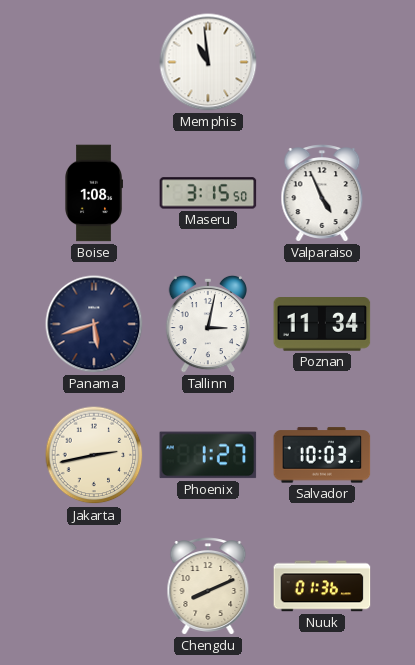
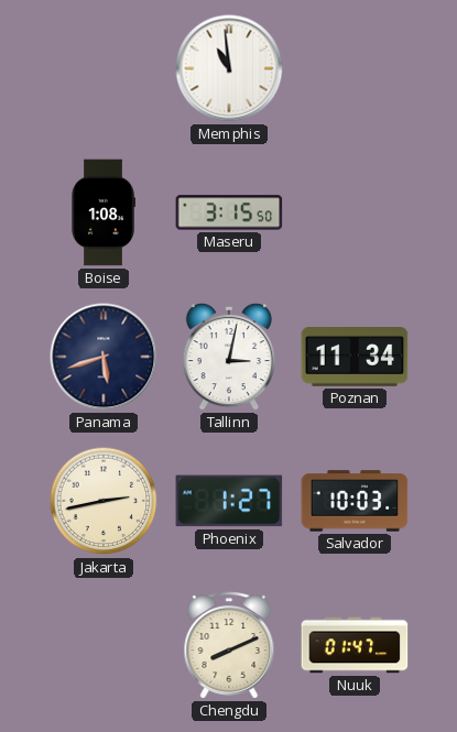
Valparaiso: 4:56 -> none
Nuuk: 01:36 -> 01:47
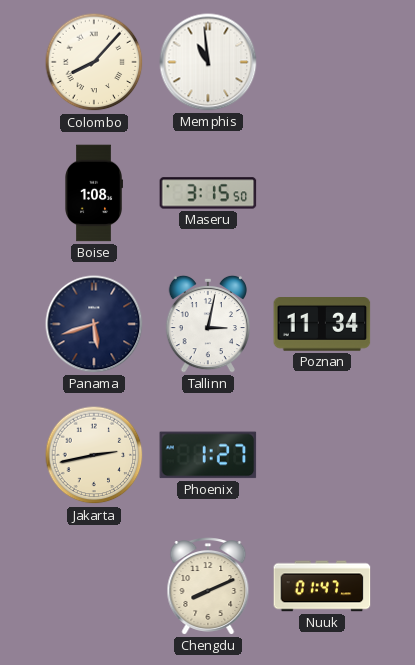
Colombo: none -> 8:07
Salvador: 10:03 -> none
